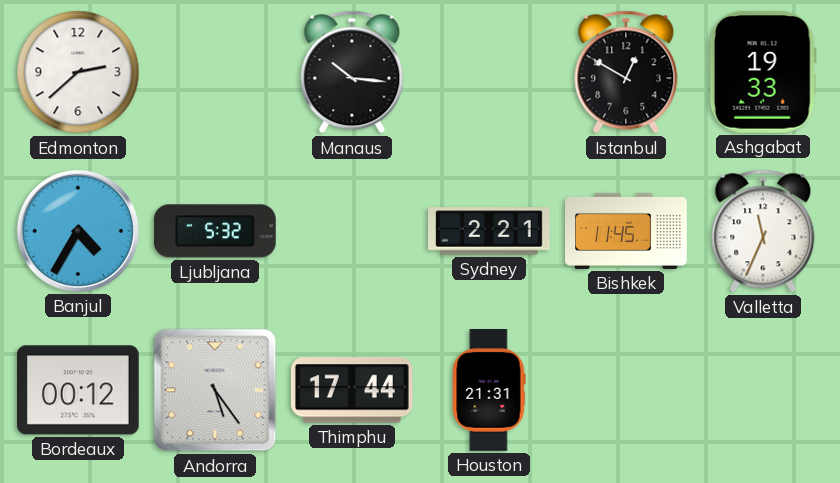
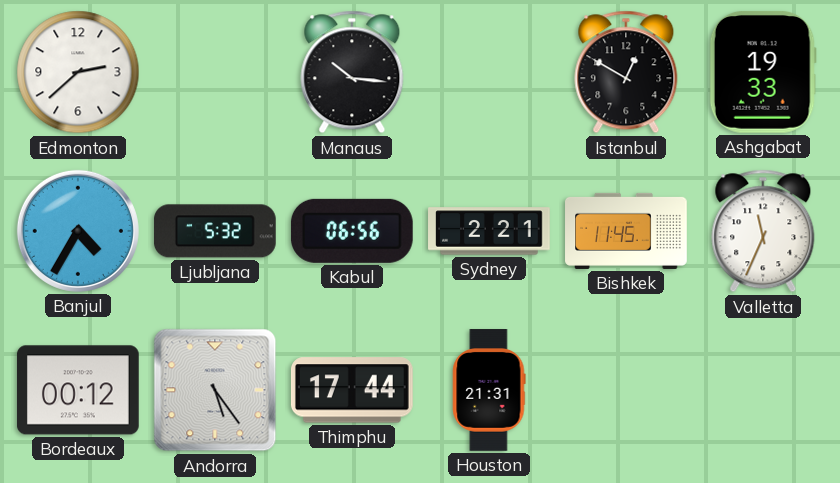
Kabul: none -> 06:56
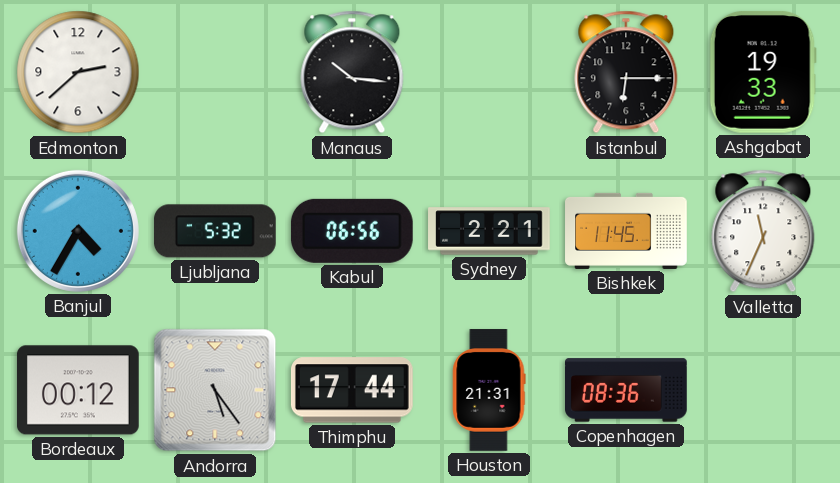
Istanbul: 12:50 -> 6:15
Copenhagen: none -> 08:36
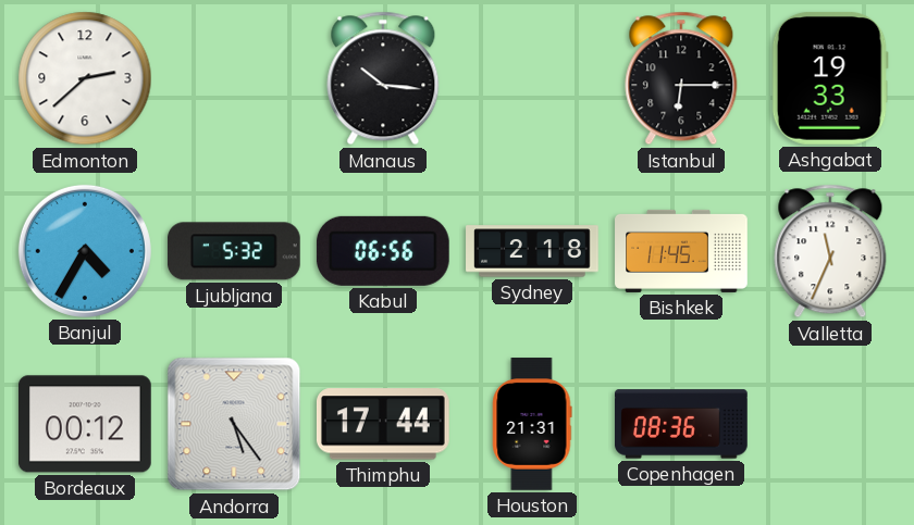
Sydney: 2:21 -> 2:18
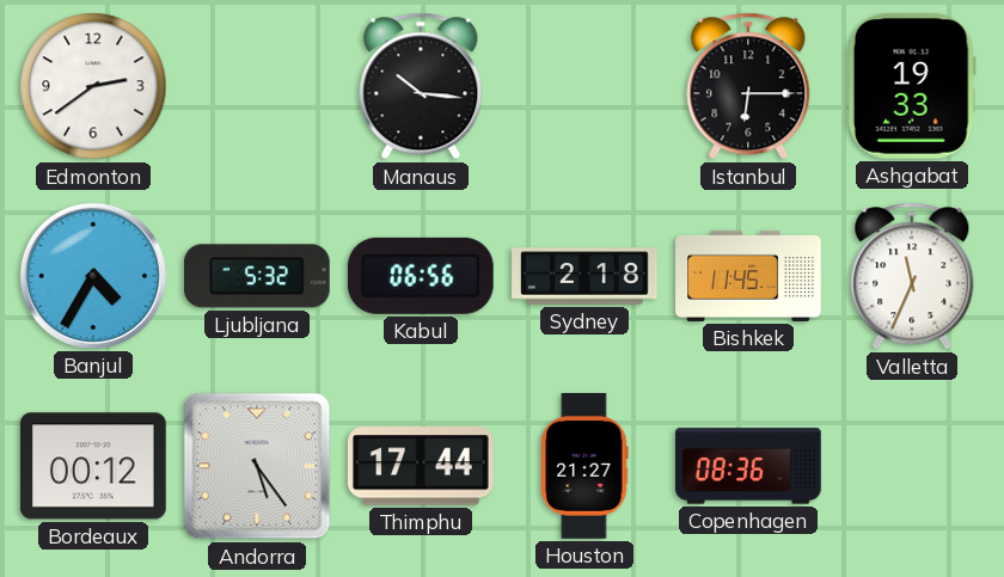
Edmonton: 2:38 -> 2:39
Houston: 21:31 -> 21:27
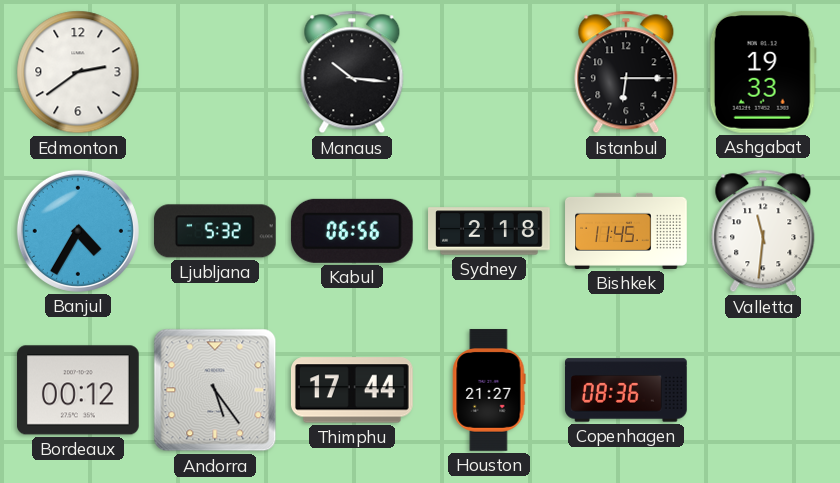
Valletta: 11:34 -> 11:31
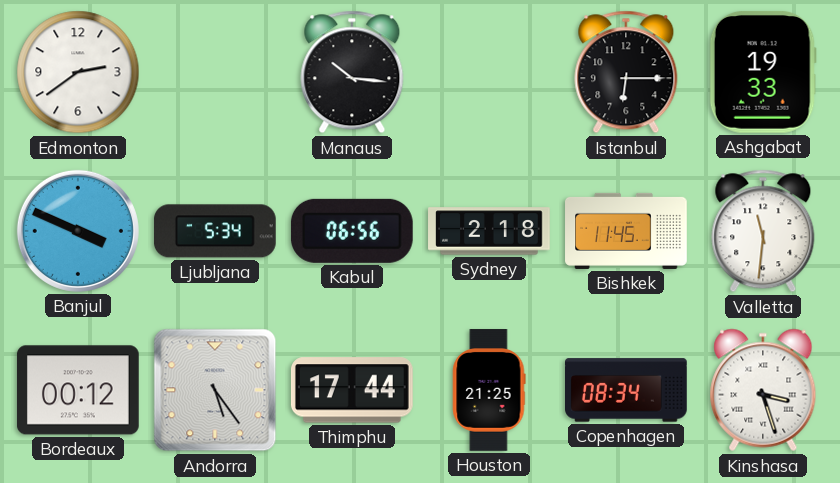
Banjul: 4:35 -> 3:49
Ljubljana: 5:32 -> 5:34
Houston: 21:27 -> 21:25
Copenhagen: 08:36 -> 08:34
Kinshasa: none -> 3:27
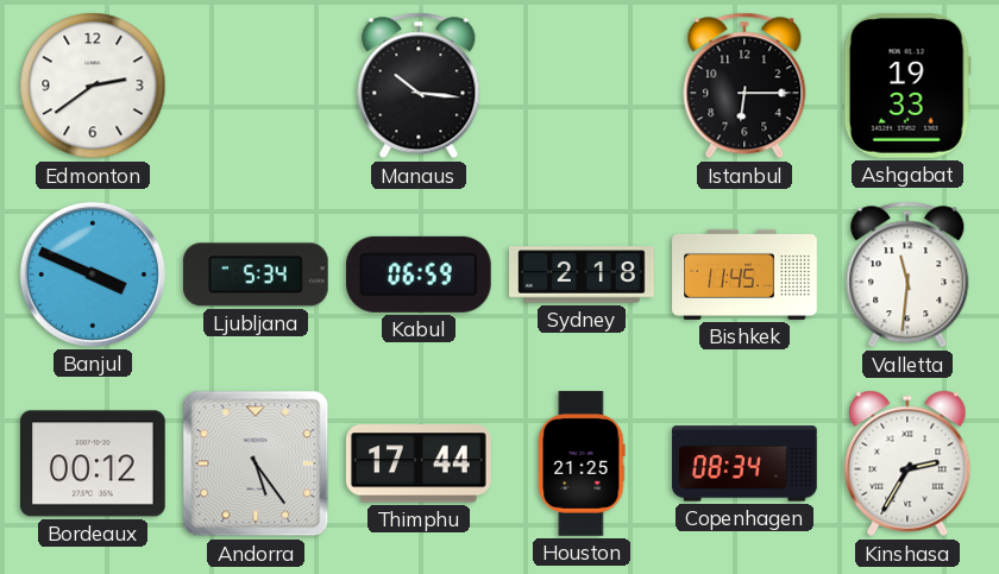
Kabul: 06:56 -> 06:59
Kinshasa: 3:27 -> 2:35
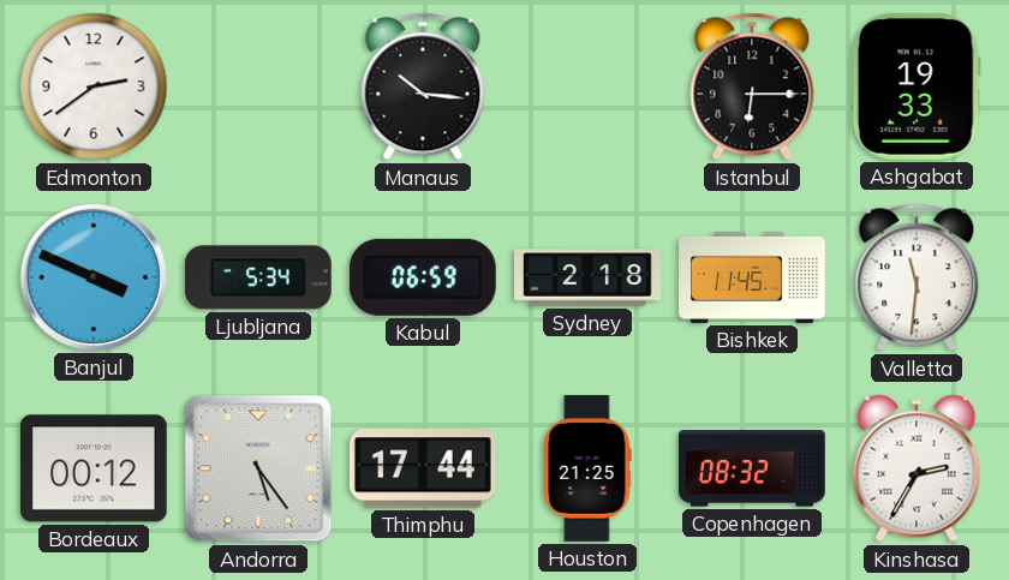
Copenhagen: 08:34 -> 08:32
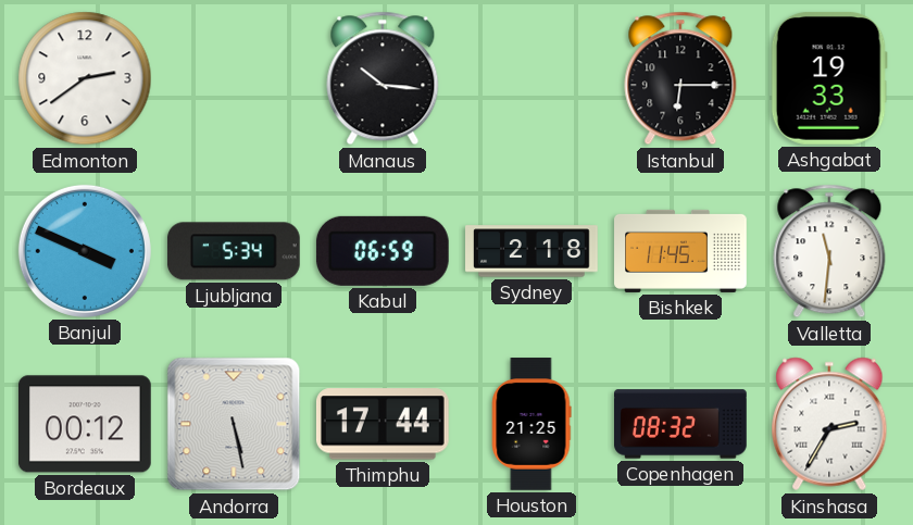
Andorra: 5:24 -> 5:28
